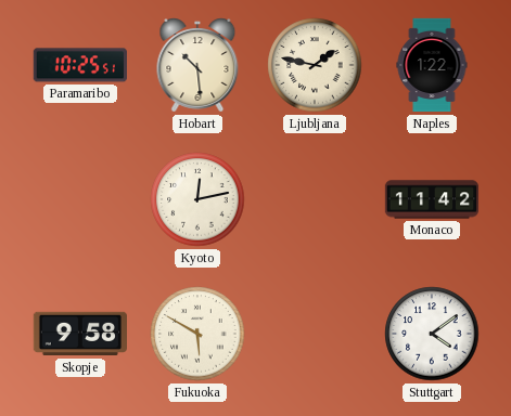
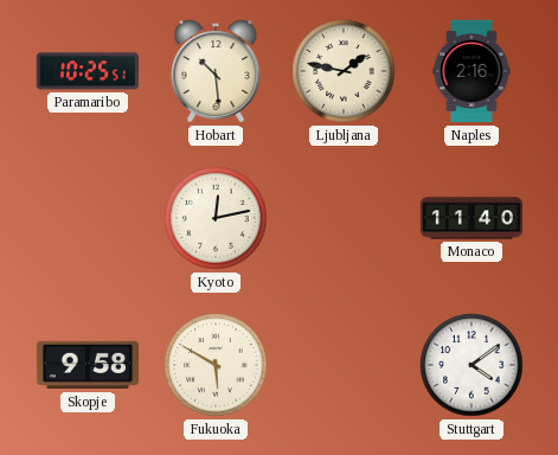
Naples: 1:22 -> 2:16
Monaco: 11:42 -> 11:40
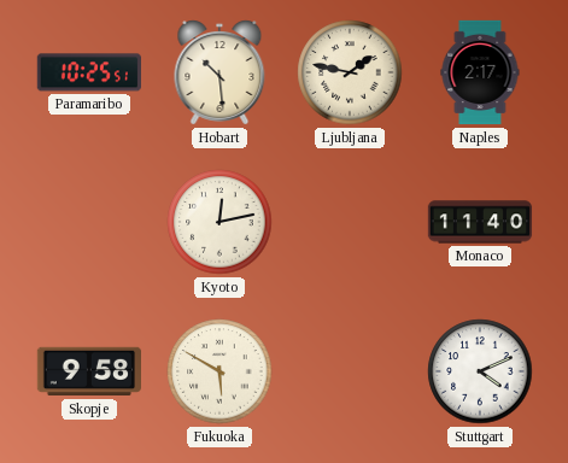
Naples: 2:16 -> 2:17
Stuttgart: 4:09 -> 4:11
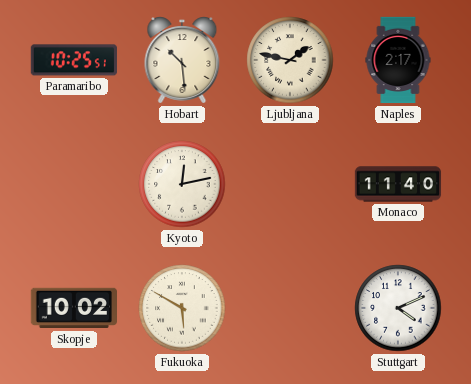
Skopje: 9:58 -> 10:02
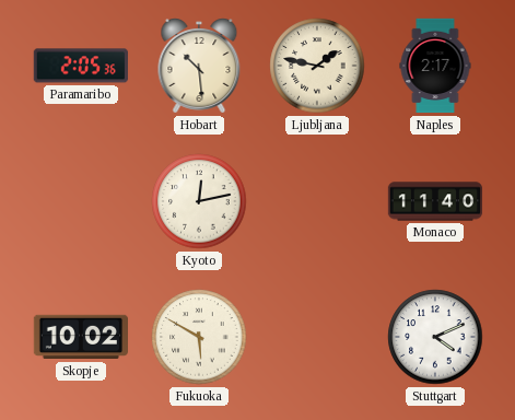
Paramaribo: 10:25 -> 2:05
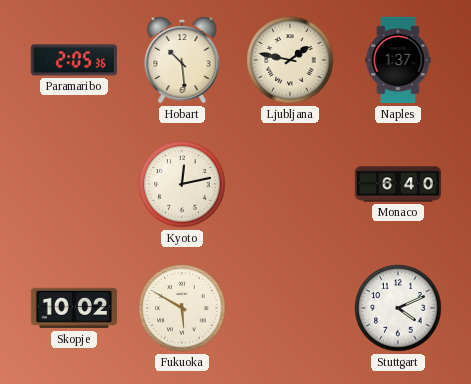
Naples: 2:17 -> 1:37
Monaco: 11:40 -> 6:40
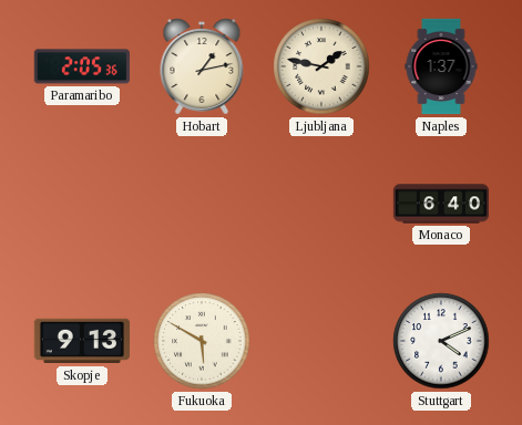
Hobart: 10:29 -> 1:13
Kyoto: 12:13 -> none
Skopje: 10:02 -> 9:13
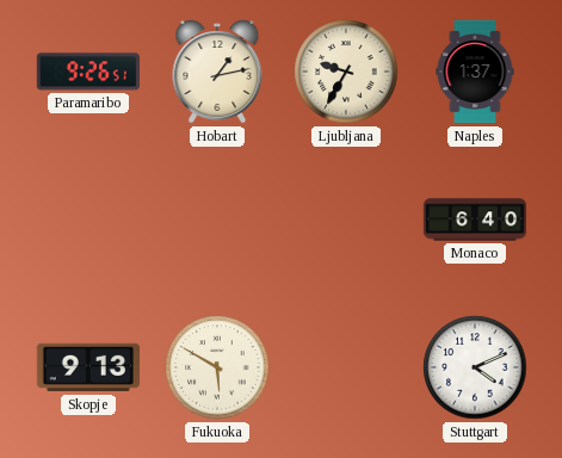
Paramaribo: 2:05 -> 9:26
Ljubljana: 1:47 -> 9:35
